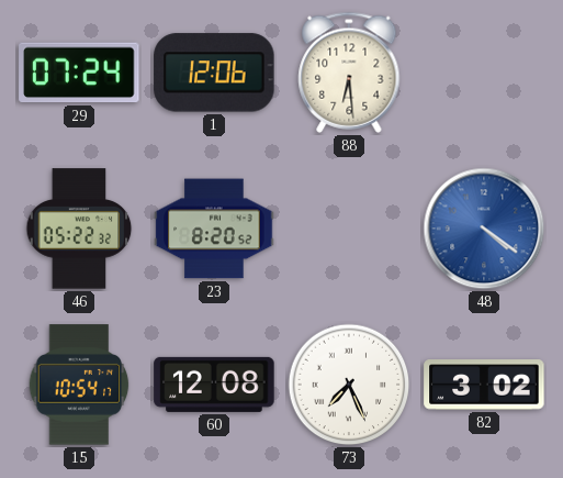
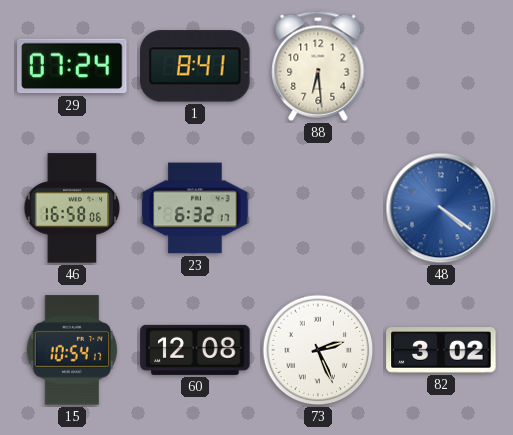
1: 12:06 -> 8:41
46: 05:22 -> 16:58
23: 8:20 -> 6:32
73: 7:26 -> 2:26
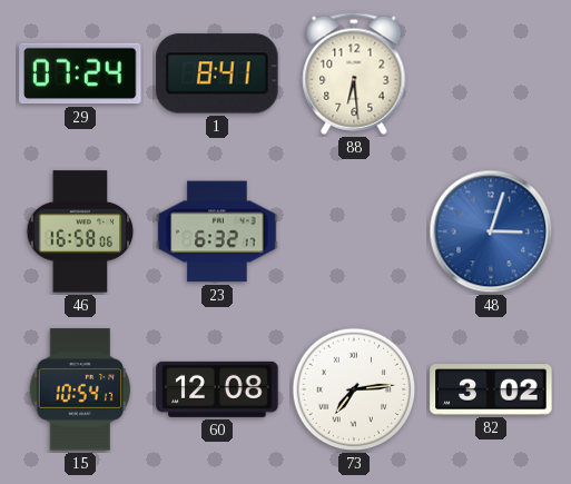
48: 4:21 -> 3:03
73: 2:26 -> 7:14
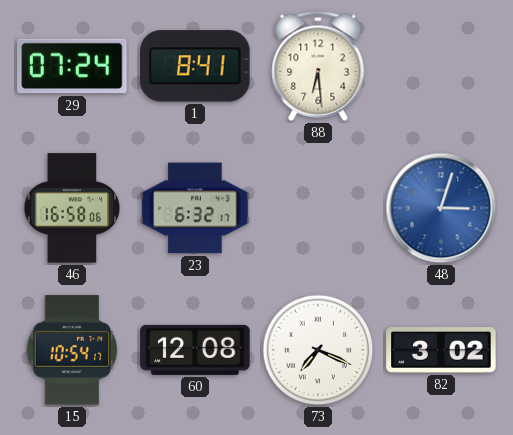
73: 7:14 -> 7:19
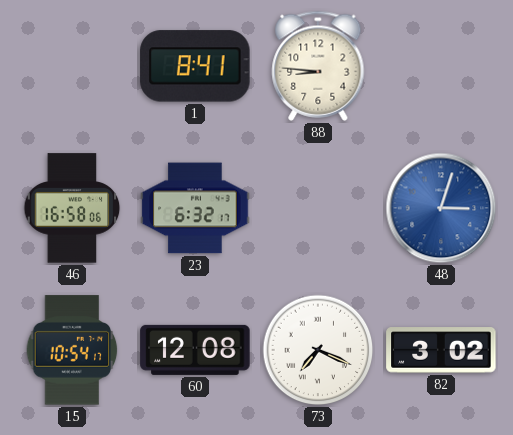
29: 07:24 -> none
88: 6:29 -> 8:46
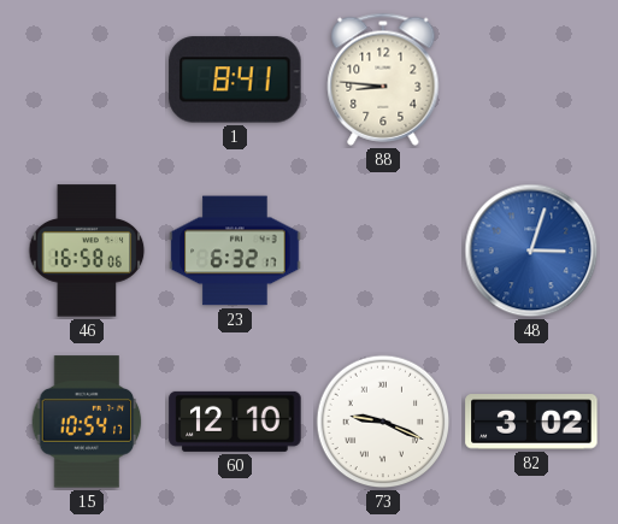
60: 12:08 -> 12:10
73: 7:19 -> 9:19
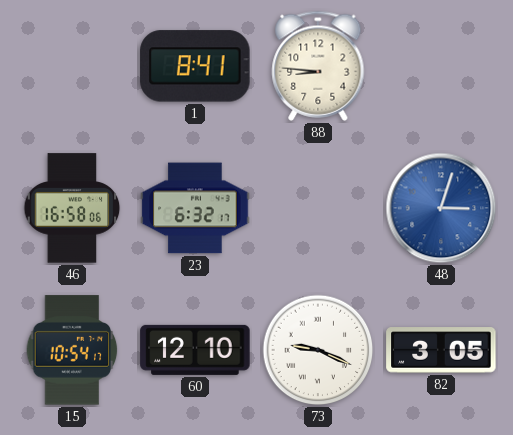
82: 3:02 -> 3:05
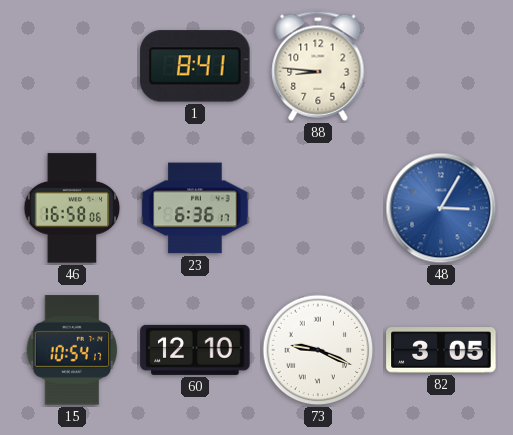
23: 6:32 -> 6:36
48: 3:03 -> 3:05
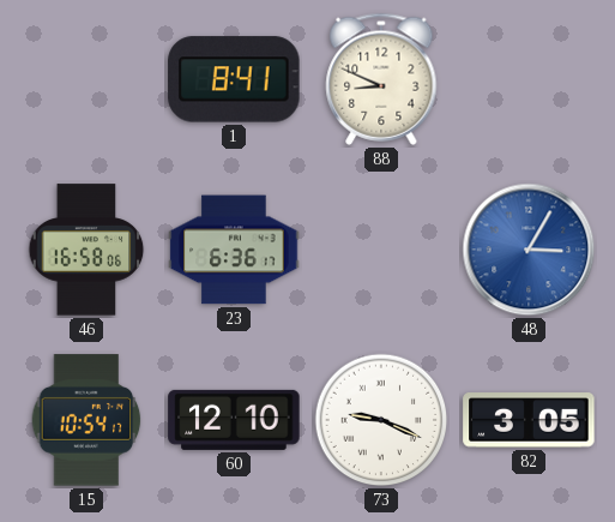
88: 8:46 -> 8:49
